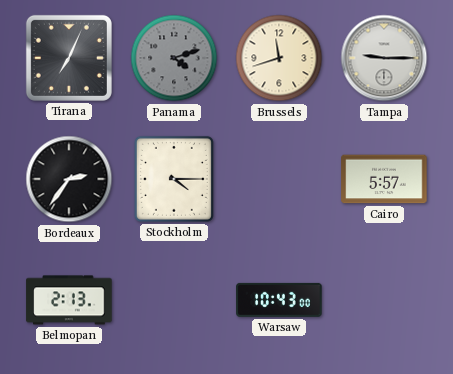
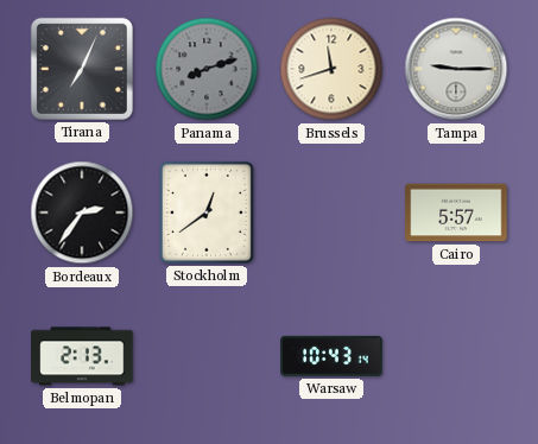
Panama: 4:12 -> 8:12
Stockholm: 4:15 -> 12:39
Warsaw: 10:43:00 -> 10:43:14
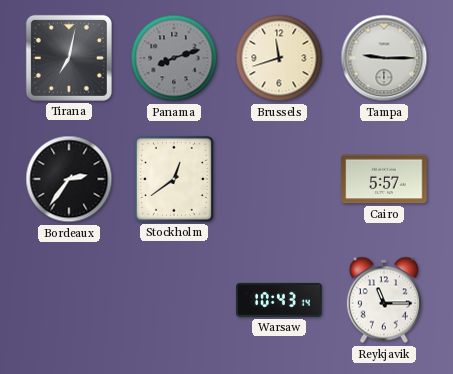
Tirana: 7:04 -> 7:02
Belmopan: 2:13 -> none
Reykjavik: none -> 11:15
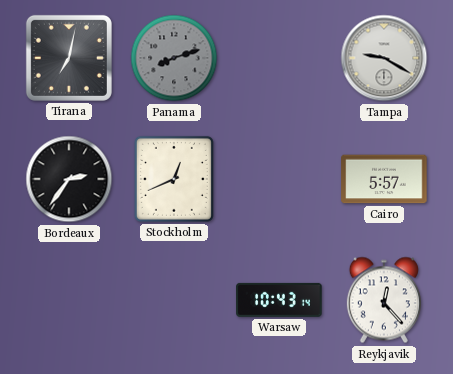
Brussels: 11:42 -> none
Tampa: 9:15 -> 9:20
Stockholm: 12:39 -> 12:41
Reykjavik: 11:15 -> 12:23
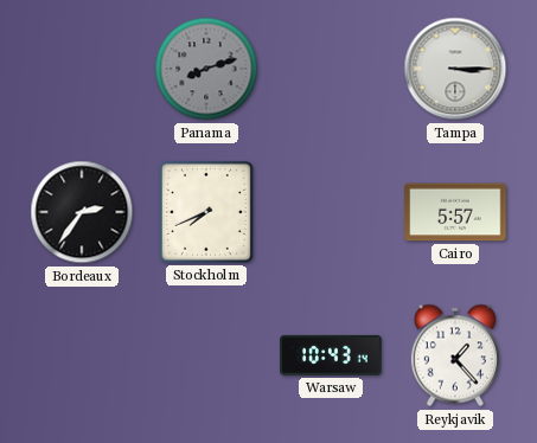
Tirana: 7:02 -> none
Tampa: 9:20 -> 3:15
Stockholm: 12:41 -> 7:41
Reykjavik: 12:23 -> 1:23
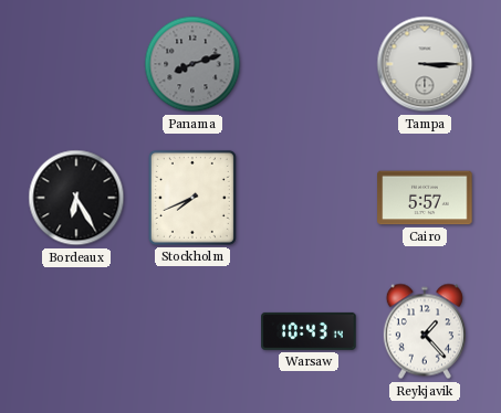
Bordeaux: 2:36 -> 6:25
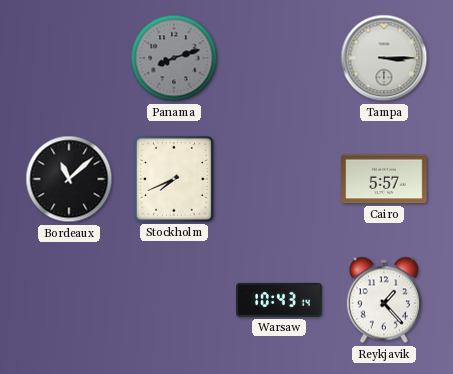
Bordeaux: 6:25 -> 11:08
